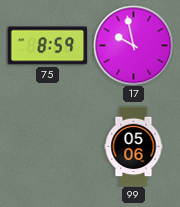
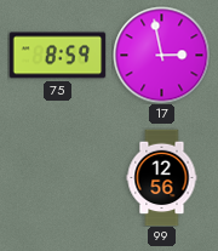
17: 9:58 -> 2:58
99: 05:06 -> 12:56
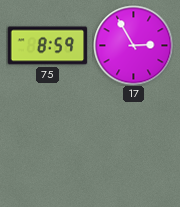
17: 2:58 -> 2:55
99: 12:56 -> none
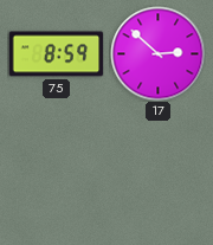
17: 2:55 -> 2:52
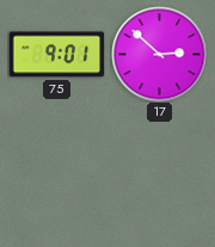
75: 8:59 -> 9:01
